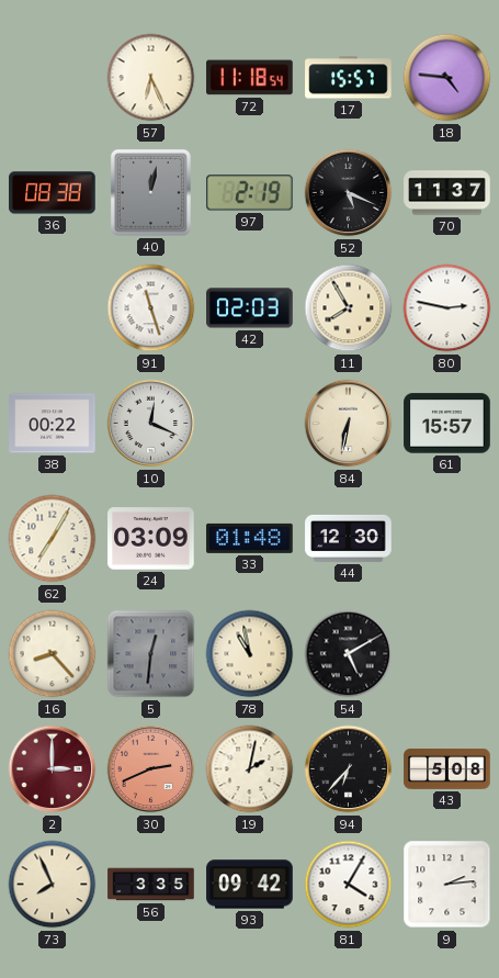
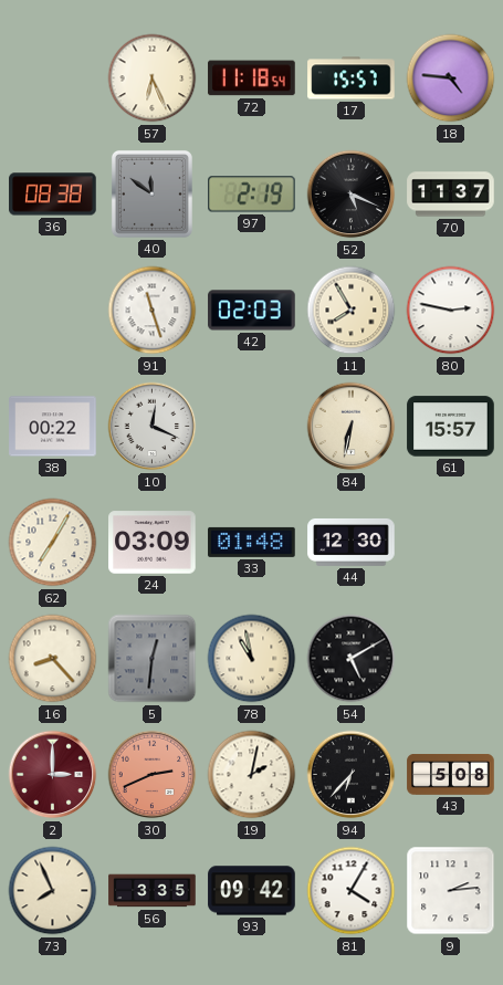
40: 12:02 -> 11:51
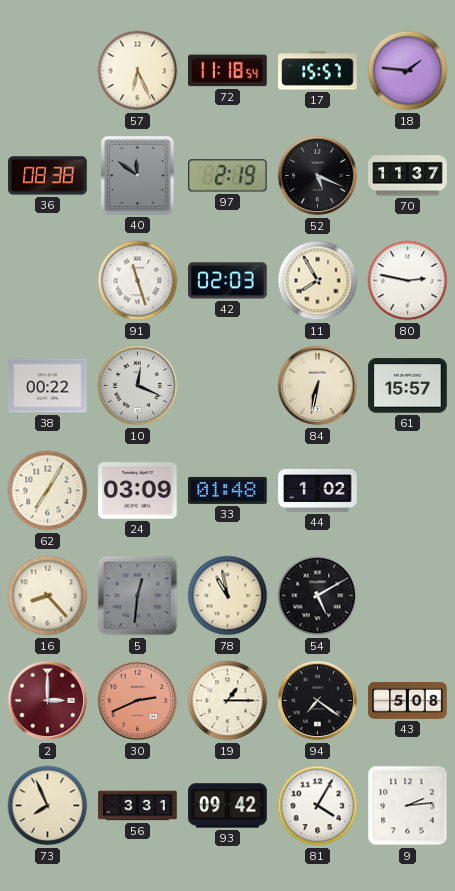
18: 4:46 -> 1:46
44: 12:30 -> 1:02
19: 2:02 -> 1:15
94: 6:37 -> 7:21
56: 3:35 -> 3:31
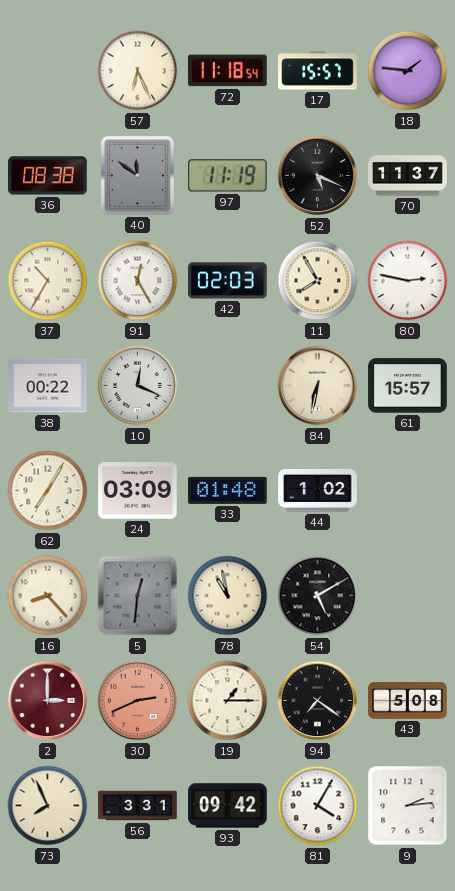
97: 2:19 -> 11:19
37: none -> 10:35
91: 11:27 -> 12:25
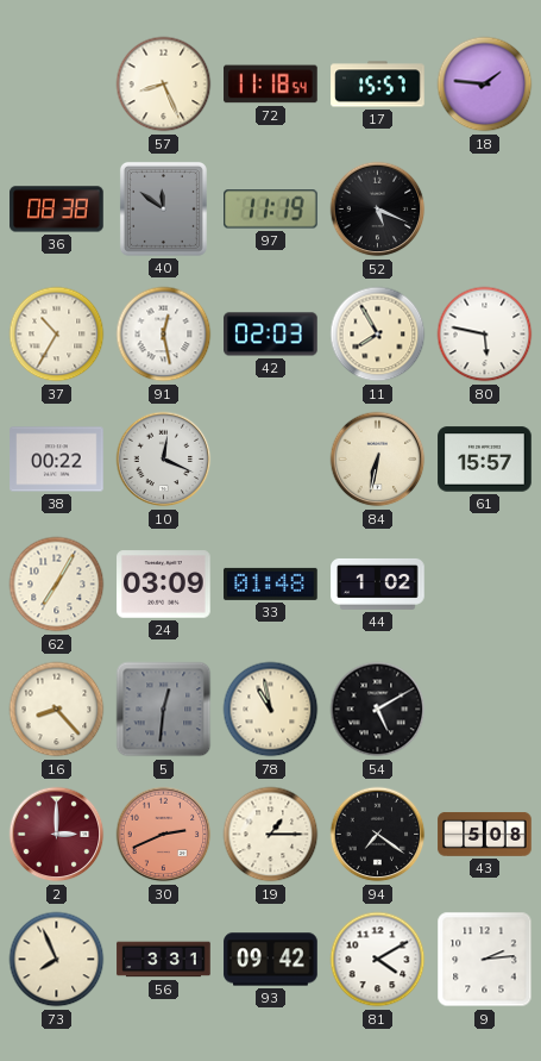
57: 6:26 -> 8:26
70: 11:37 -> none
91: 12:25 -> 12:28
80: 2:47 -> 5:47
81: 4:05 -> 4:10
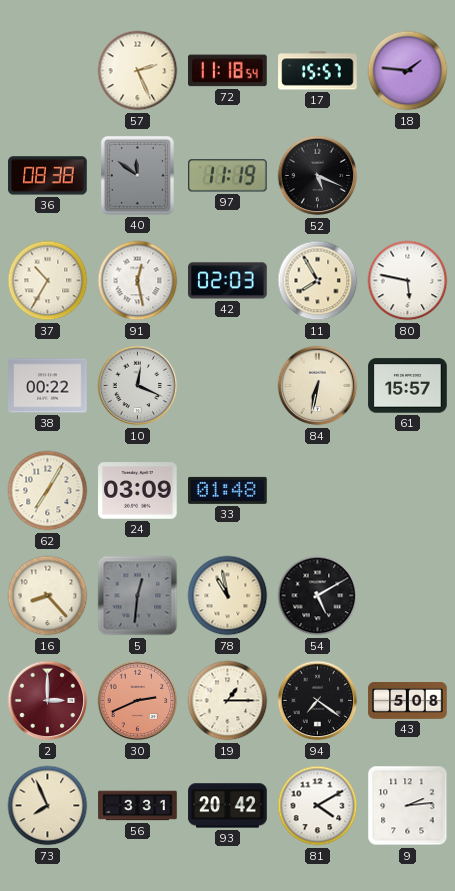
57: 8:26 -> 2:26
44: 1:02 -> none
93: 09:42 -> 20:42
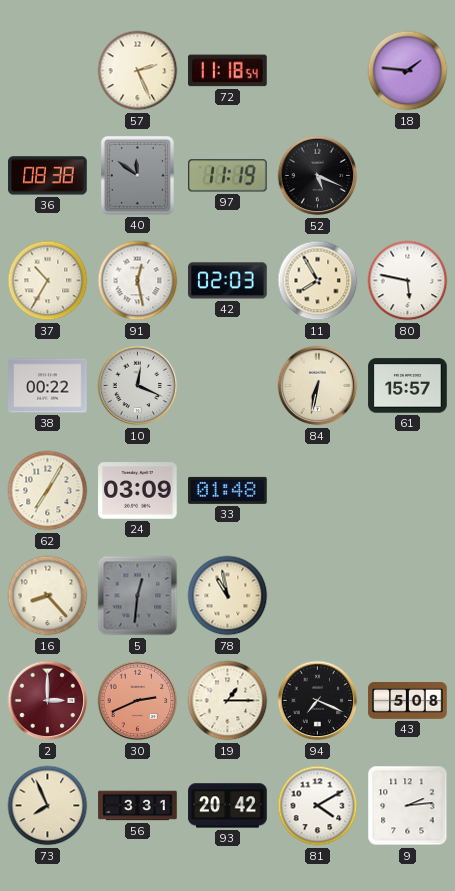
17: 15:57 -> none
54: 5:10 -> none
94: 7:21 -> 7:19
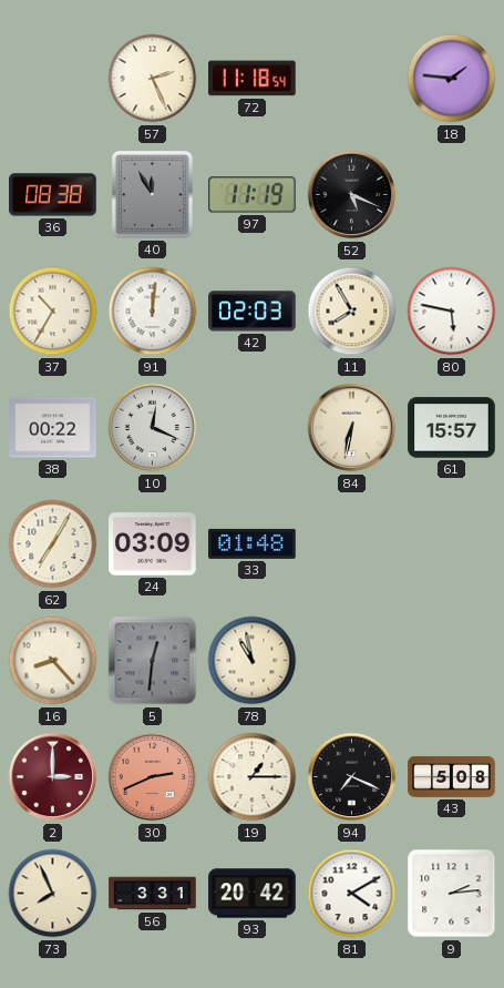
40: 11:51 -> 11:55
91: 12:28 -> 12:01
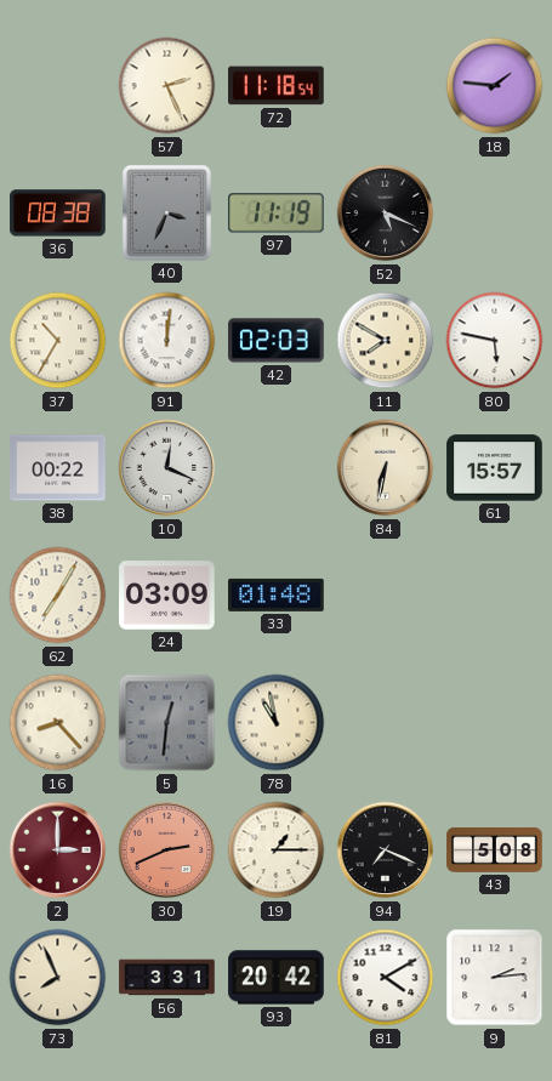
40: 11:55 -> 3:34
11: 7:55 -> 7:50
